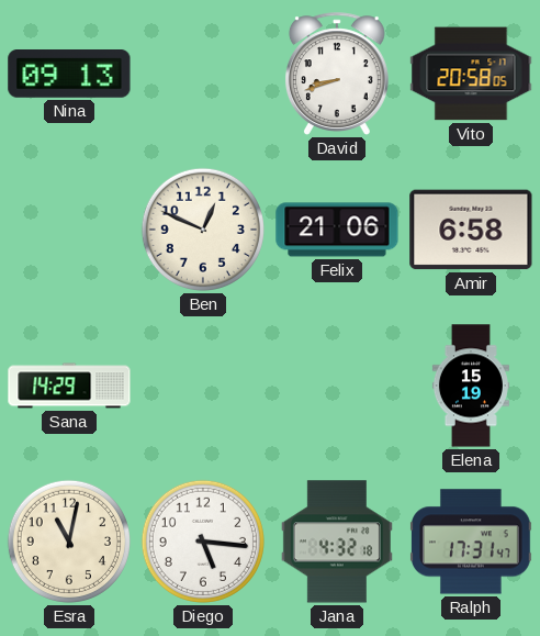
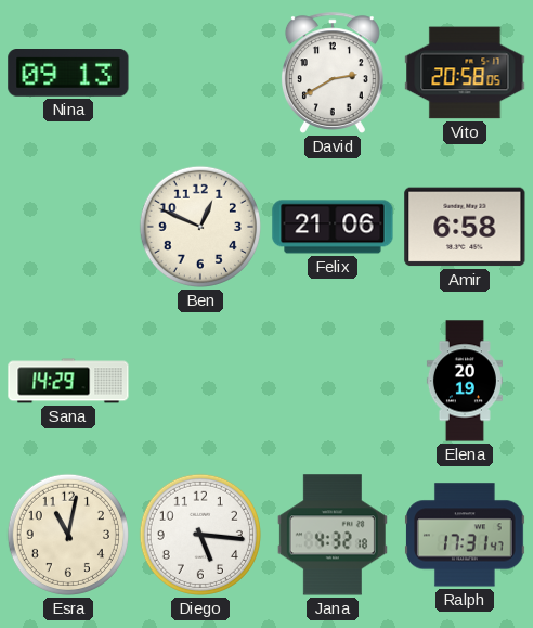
David: 8:42 -> 2:40
Elena: 15:19 -> 20:19
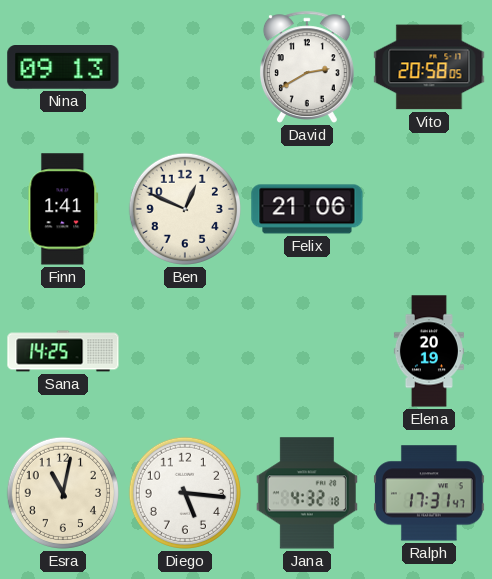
Finn: none -> 1:41
Amir: 6:58 -> none
Sana: 14:29 -> 14:25
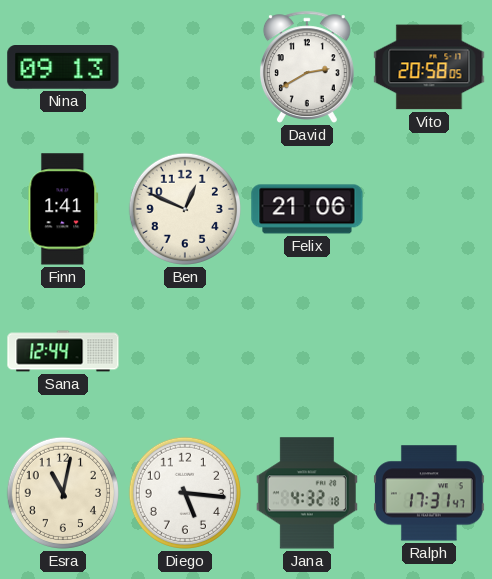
Sana: 14:25 -> 12:44
Elena: 20:19 -> none
